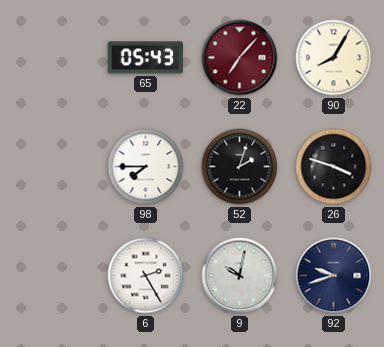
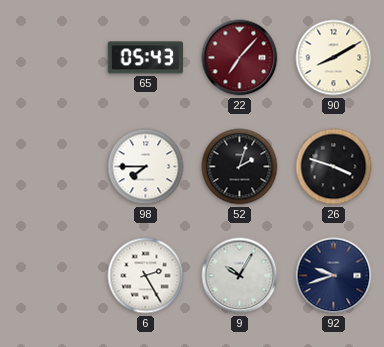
90: 8:05 -> 8:10
9: 10:02 -> 10:05
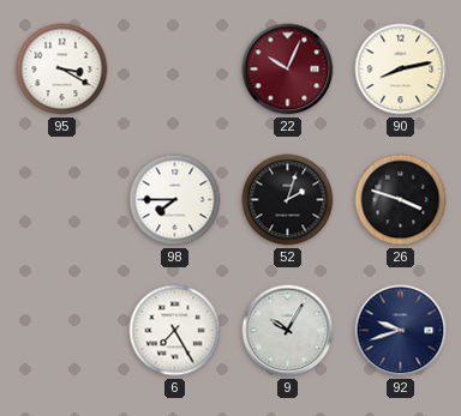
95: none -> 3:20
65: 05:43 -> none
22: 7:07 -> 10:04
90: 8:10 -> 8:13
6: 2:25 -> 7:25
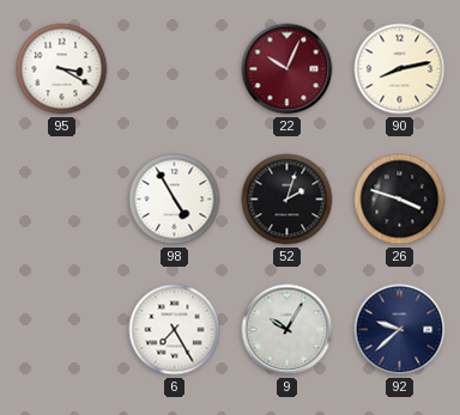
98: 7:45 -> 4:55
92: 9:42 -> 9:38
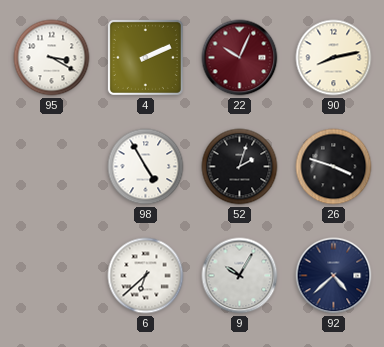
4: none -> 2:11
6: 7:25 -> 6:38
92: 9:38 -> 4:38
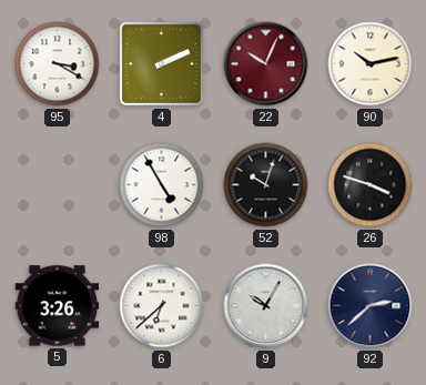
90: 8:13 -> 10:13
52: 2:03 -> 10:03
5: none -> 3:26
92: 4:38 -> 2:38
